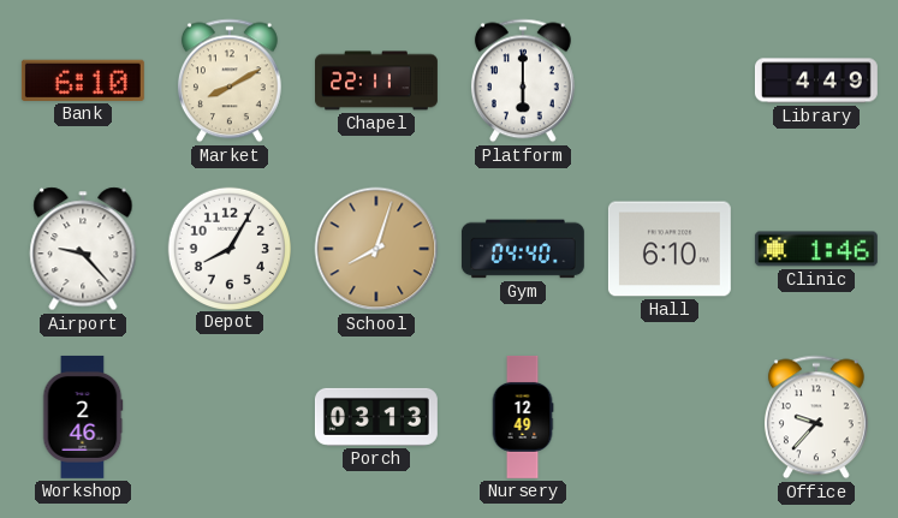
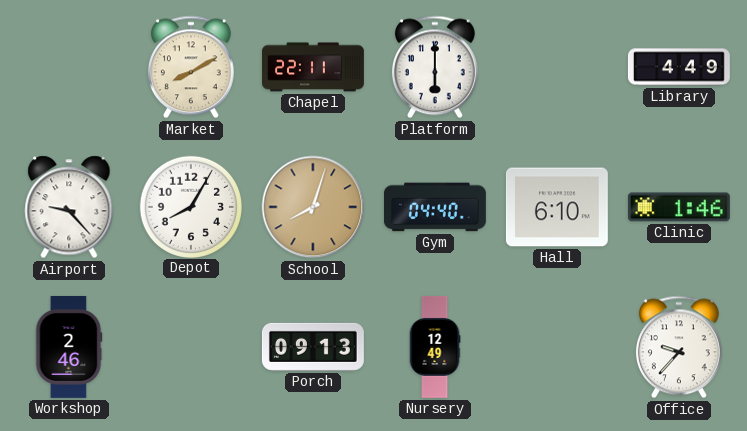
Bank: 6:10 -> none
Porch: 03:13 -> 09:13
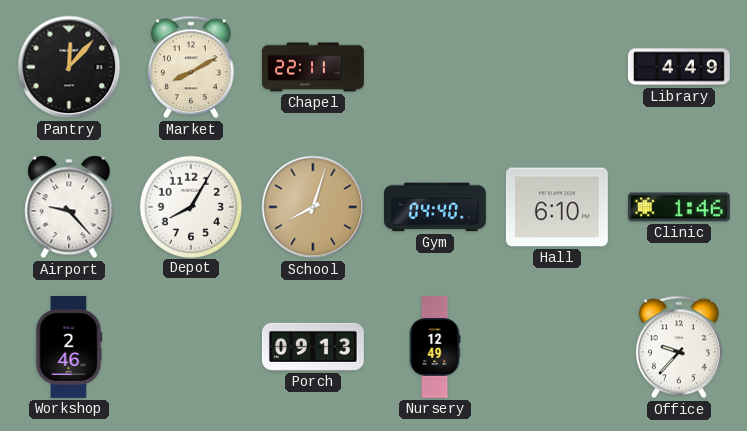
Pantry: none -> 12:07
Platform: 6:00 -> none
